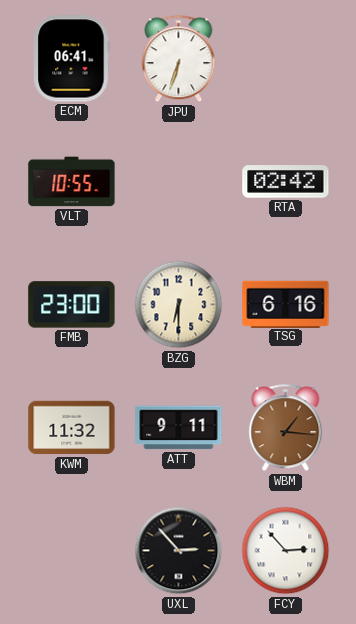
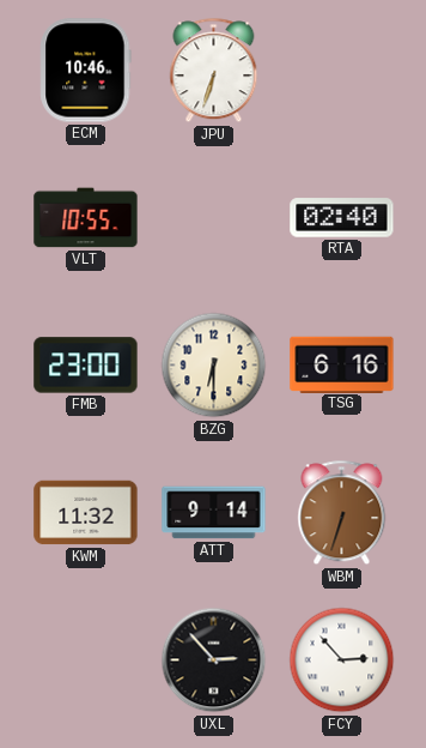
ECM: 06:41 -> 10:46
RTA: 02:42 -> 02:40
ATT: 9:11 -> 9:14
WBM: 1:16 -> 6:33
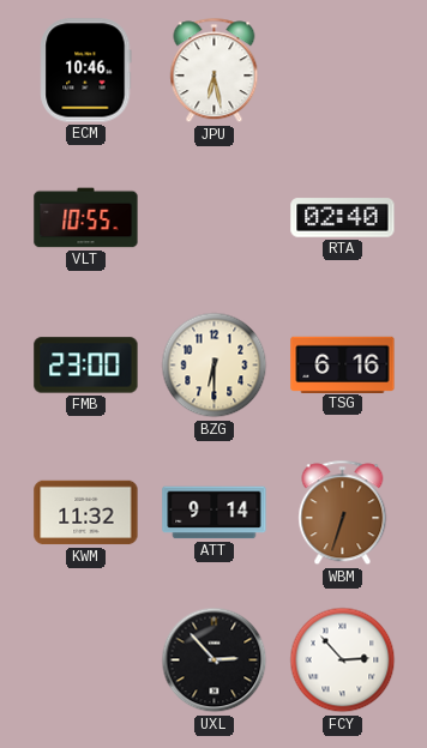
JPU: 6:33 -> 6:28
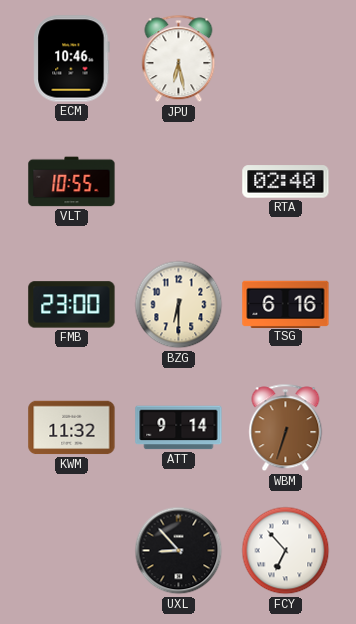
UXL: 2:53 -> 8:53
FCY: 2:53 -> 6:53
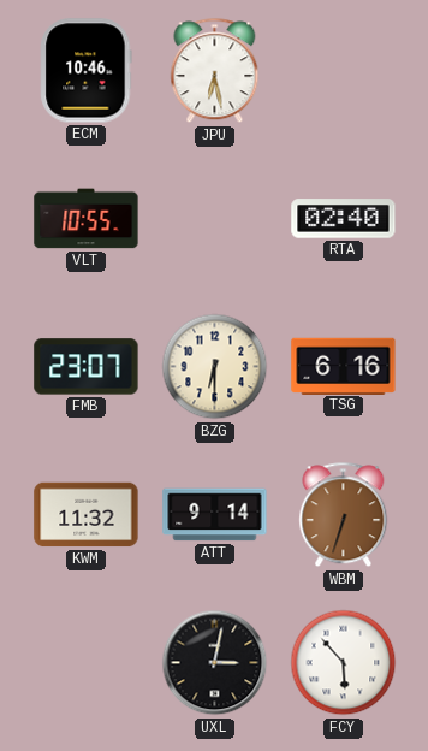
FMB: 23:00 -> 23:07
UXL: 8:53 -> 3:02
FCY: 6:53 -> 5:53
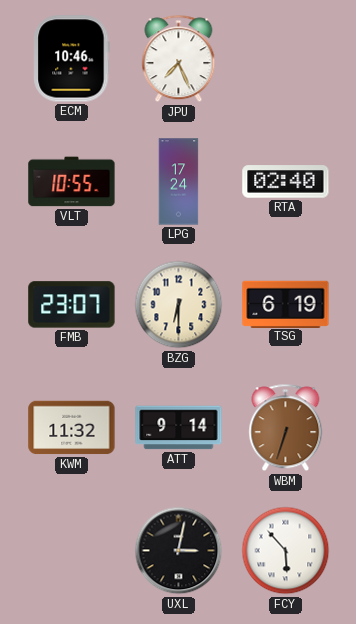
JPU: 6:28 -> 7:26
LPG: none -> 17:24
TSG: 6:16 -> 6:19
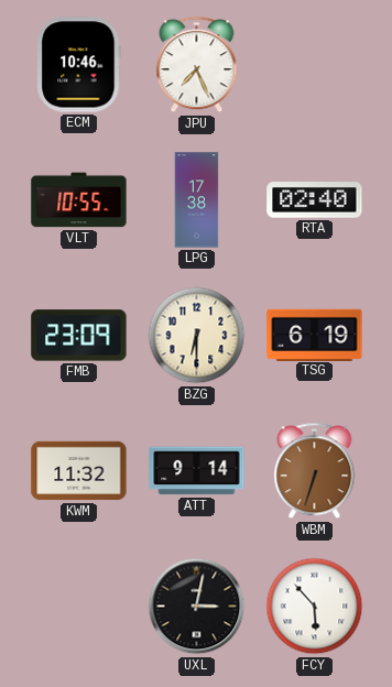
LPG: 17:24 -> 17:38
FMB: 23:07 -> 23:09
